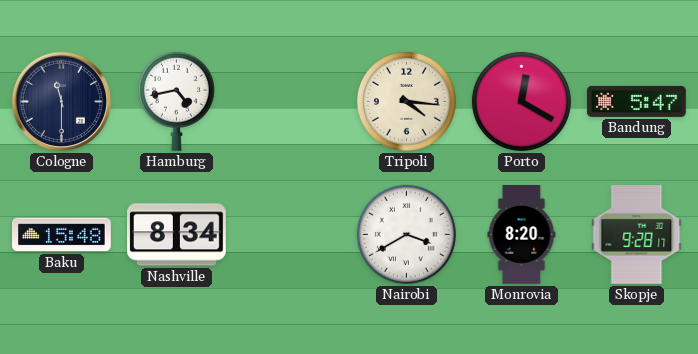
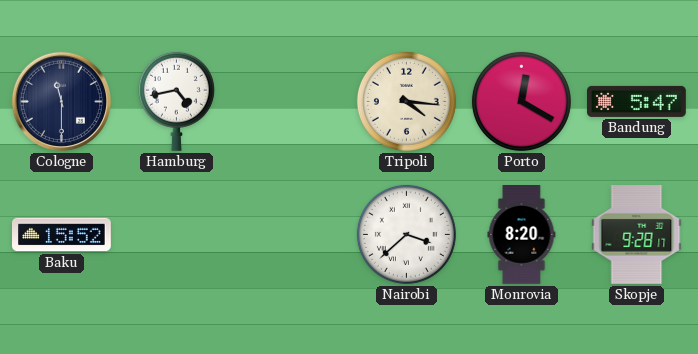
Baku: 15:48 -> 15:52
Nashville: 8:34 -> none
Nairobi: 3:40 -> 3:38
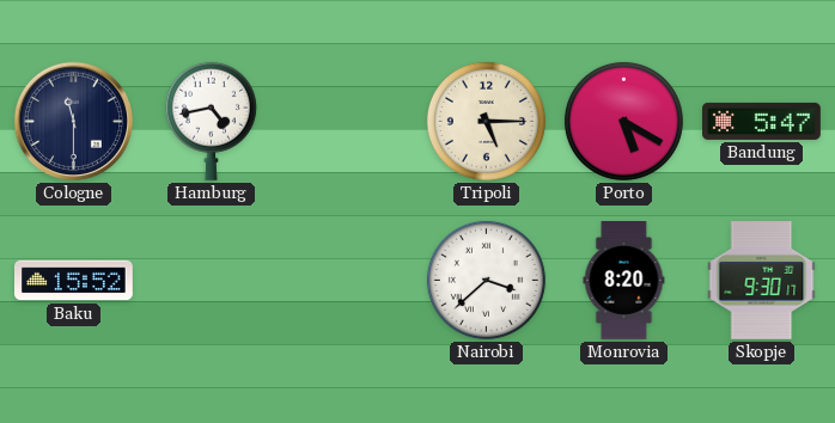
Tripoli: 4:16 -> 5:15
Porto: 12:20 -> 5:20
Skopje: 9:28 -> 9:30
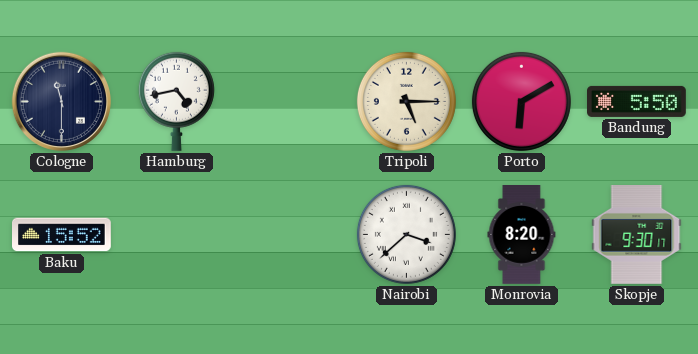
Porto: 5:20 -> 6:10
Bandung: 5:47 -> 5:50
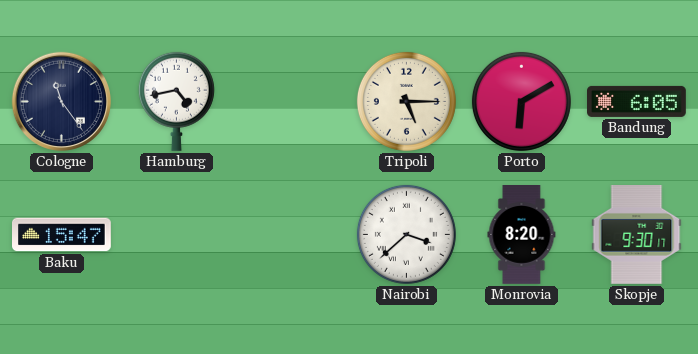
Cologne: 11:30 -> 11:24
Bandung: 5:50 -> 6:05
Baku: 15:52 -> 15:47
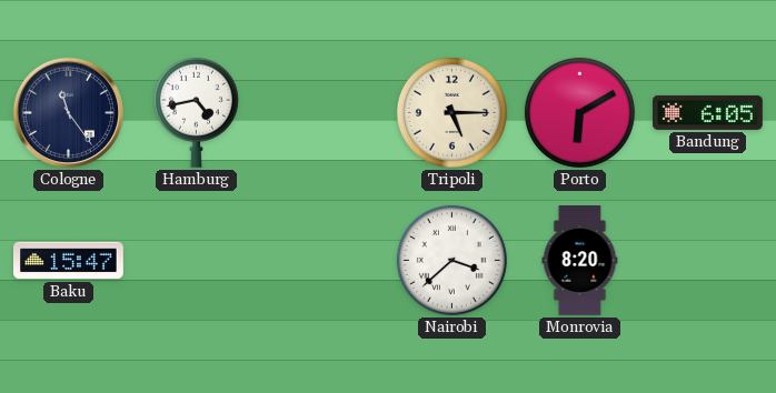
Skopje: 9:30 -> none
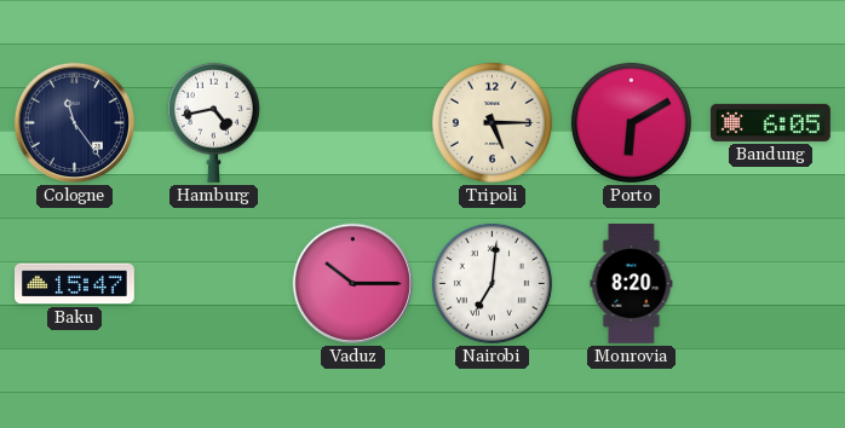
Vaduz: none -> 10:15
Nairobi: 3:38 -> 7:01
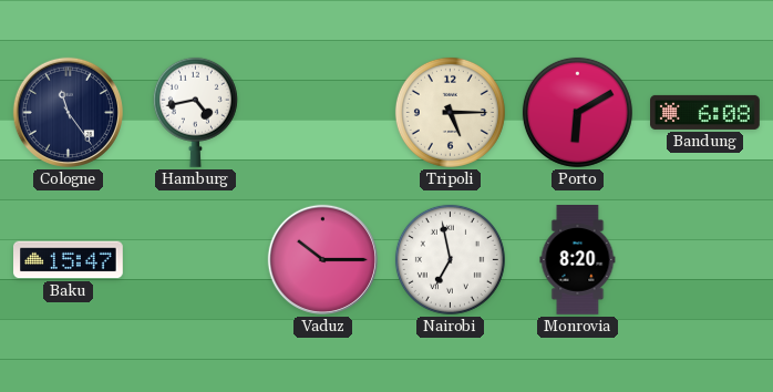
Bandung: 6:05 -> 6:08
Nairobi: 7:01 -> 6:58
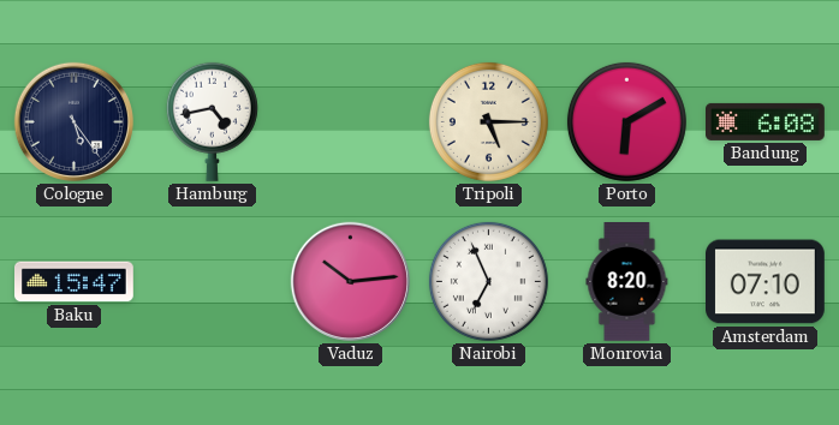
Cologne: 11:24 -> 5:24
Vaduz: 10:15 -> 10:14
Nairobi: 6:58 -> 6:56
Amsterdam: none -> 07:10
